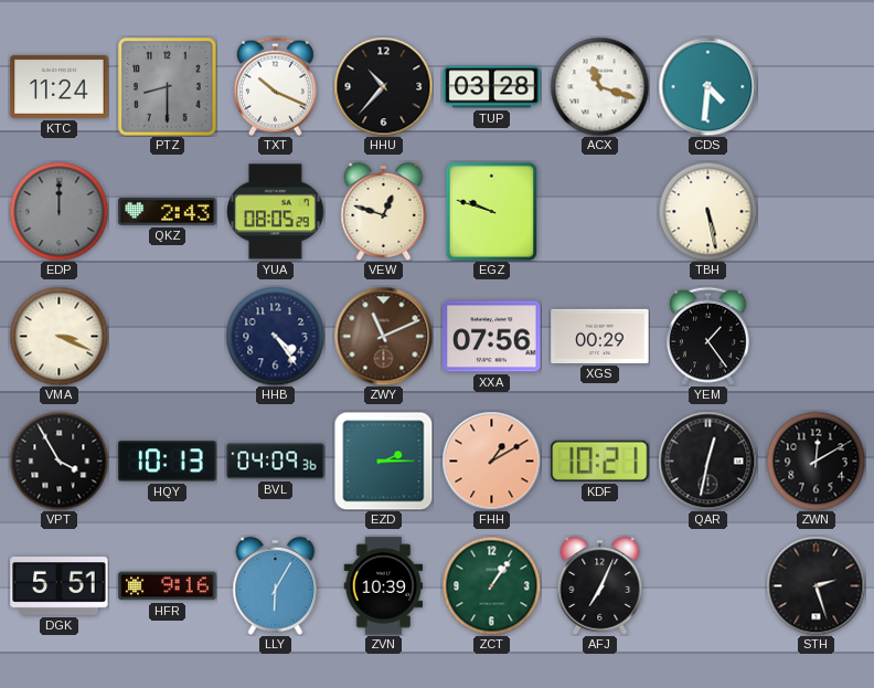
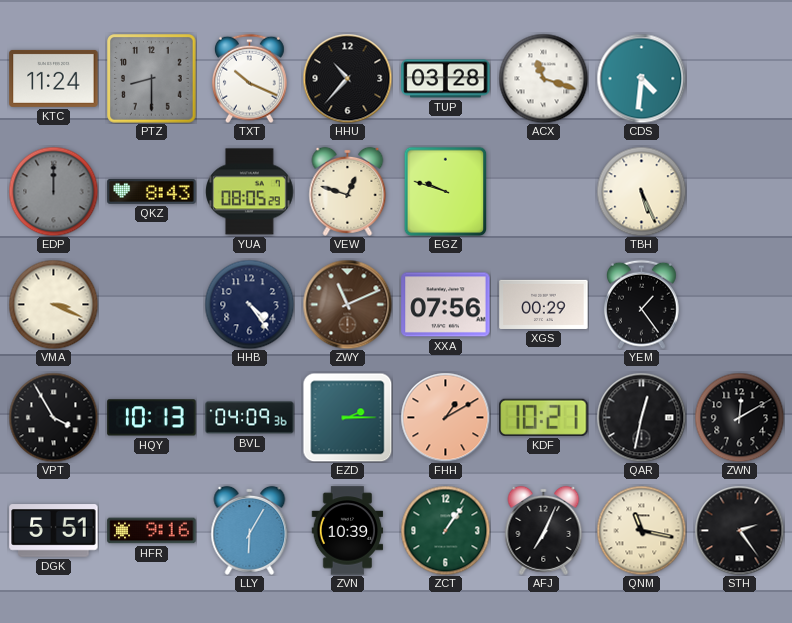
QKZ: 2:43 -> 8:43
TBH: 5:28 -> 5:26
QNM: none -> 11:17
STH: 2:27 -> 2:24
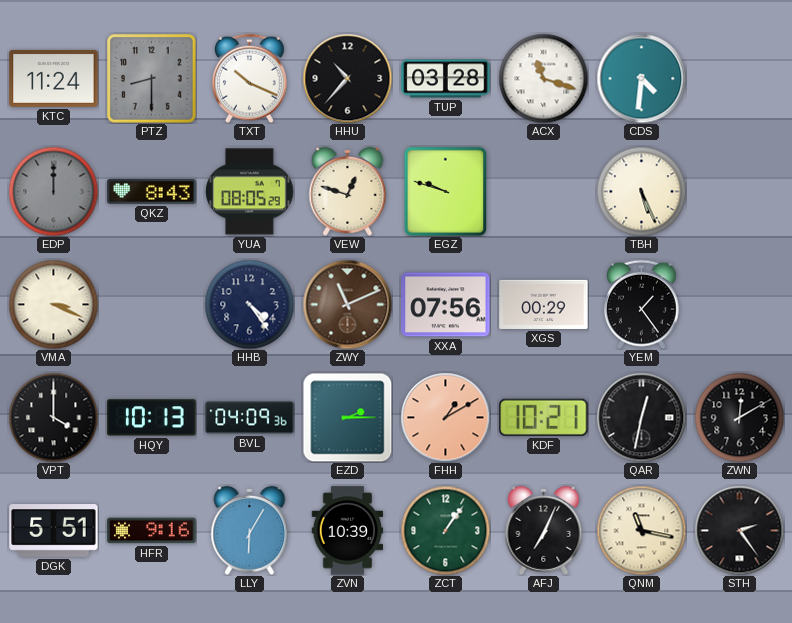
VPT: 3:55 -> 4:00
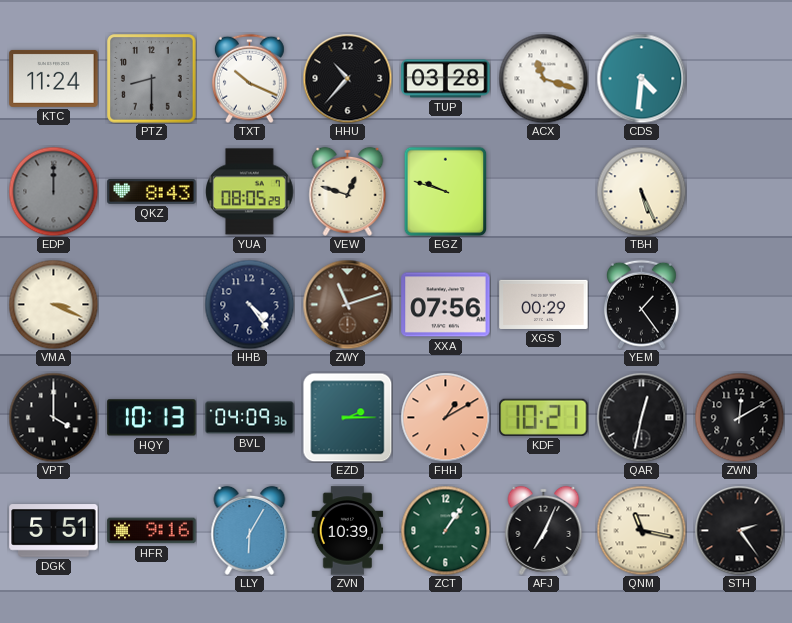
ZWY: 11:11 -> 11:12
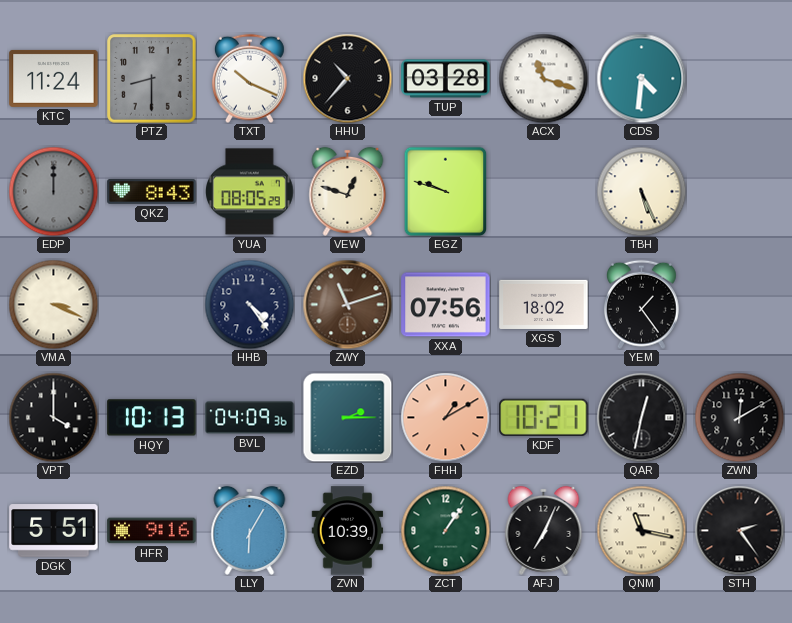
XGS: 00:29 -> 18:02
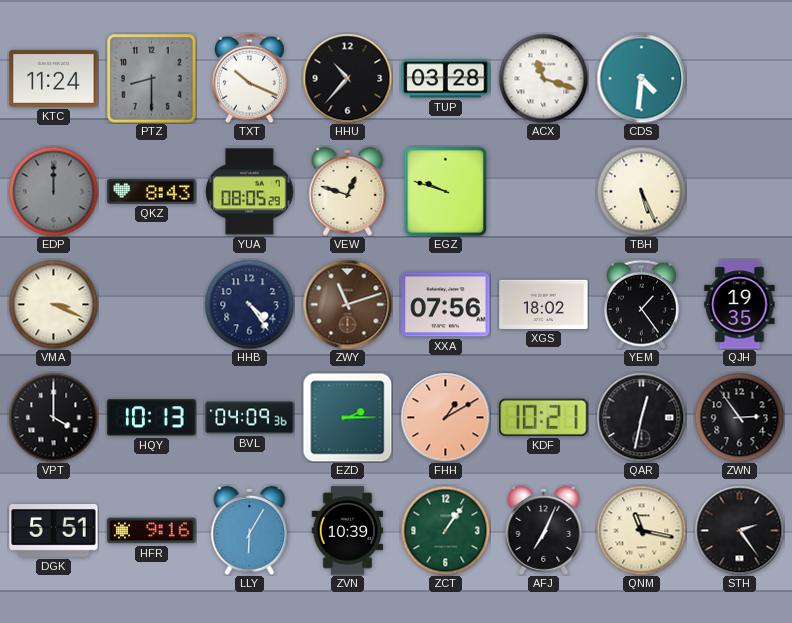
QJH: none -> 19:35
ZWN: 12:10 -> 2:54
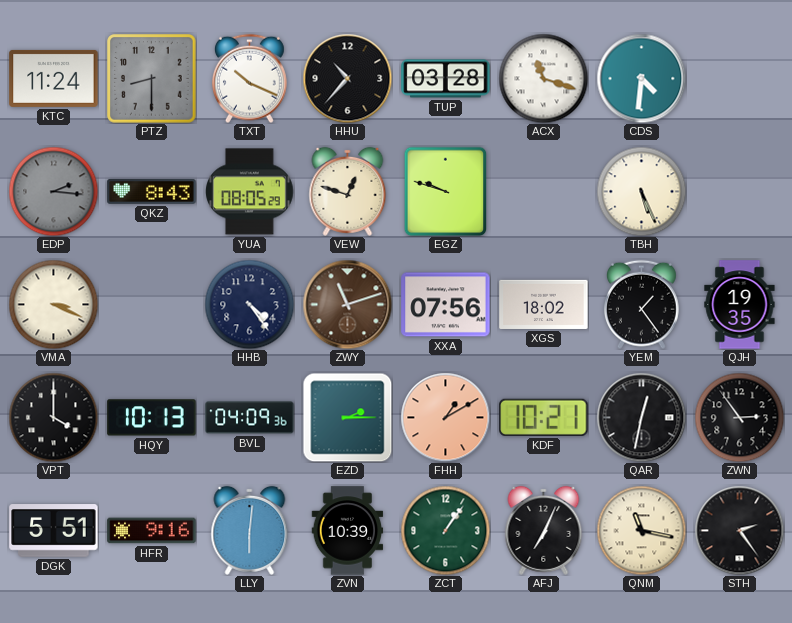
EDP: 12:00 -> 2:16
LLY: 6:05 -> 6:01
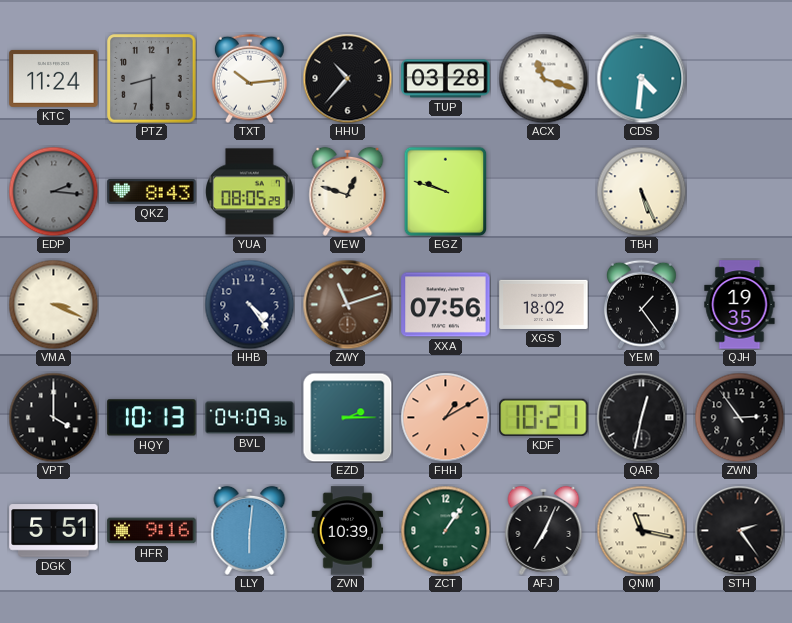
TXT: 10:19 -> 10:14
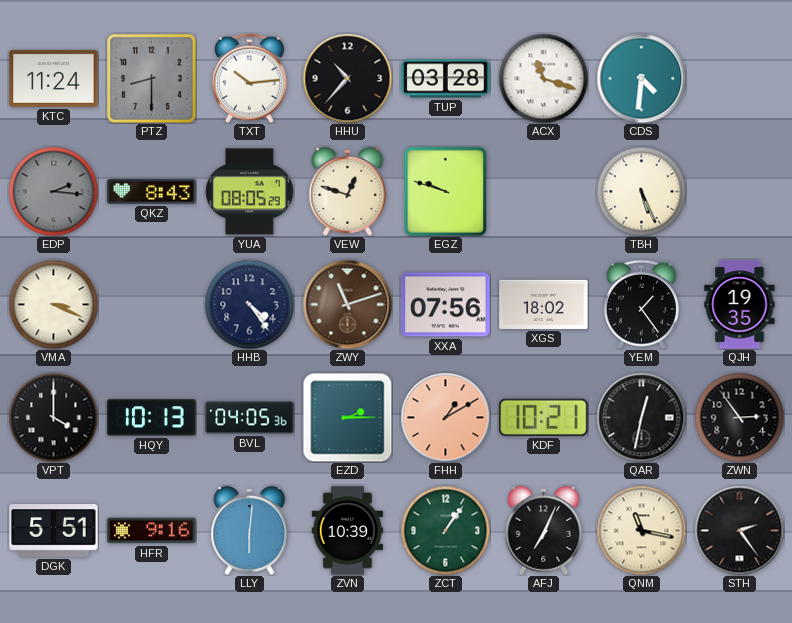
BVL: 04:09 -> 04:05
